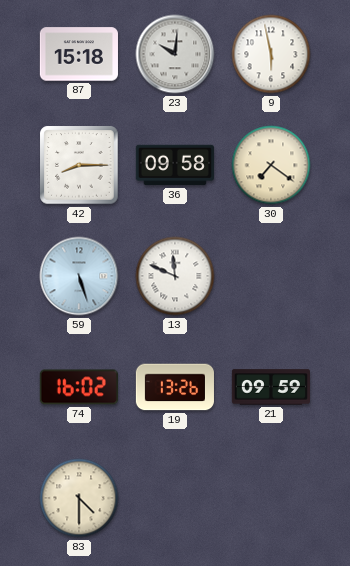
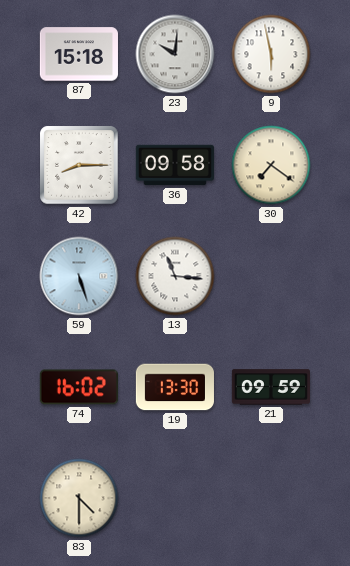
13: 11:49 -> 11:16
19: 13:26 -> 13:30
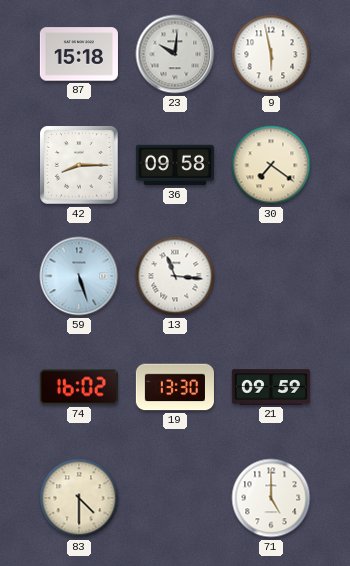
71: none -> 5:00
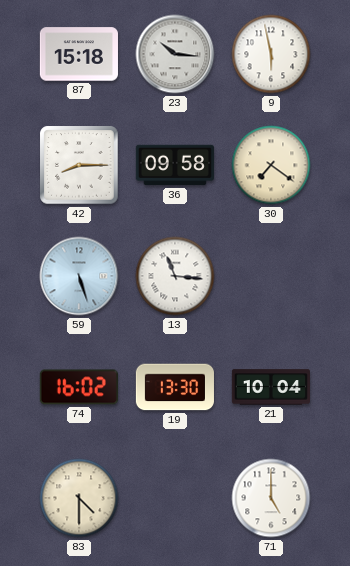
23: 10:01 -> 10:16
21: 09:59 -> 10:04
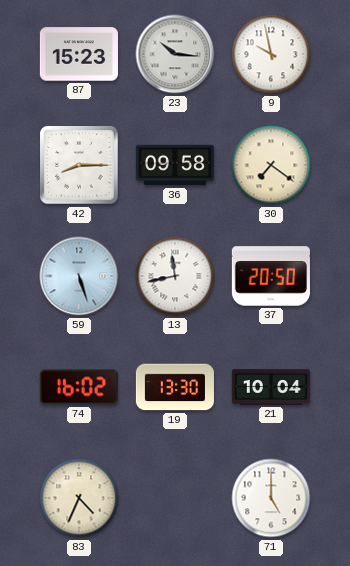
87: 15:18 -> 15:23
9: 5:58 -> 9:58
13: 11:16 -> 11:43
37: none -> 20:50
83: 4:30 -> 4:34
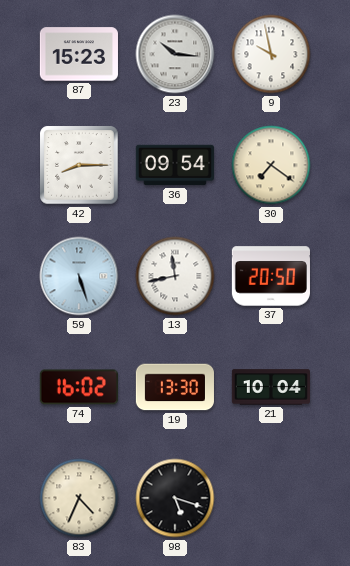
36: 09:58 -> 09:54
98: none -> 5:18
71: 5:00 -> none
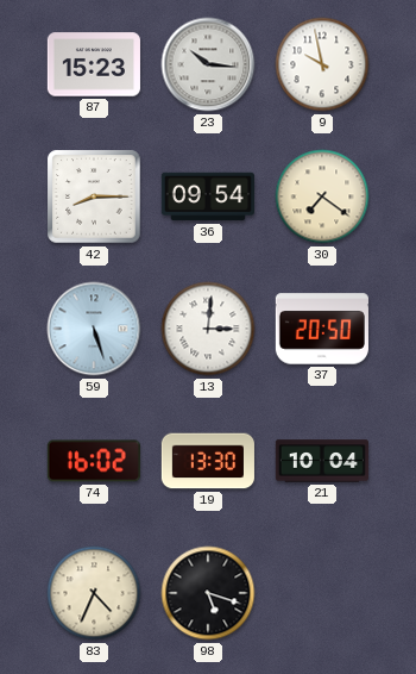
13: 11:43 -> 3:01
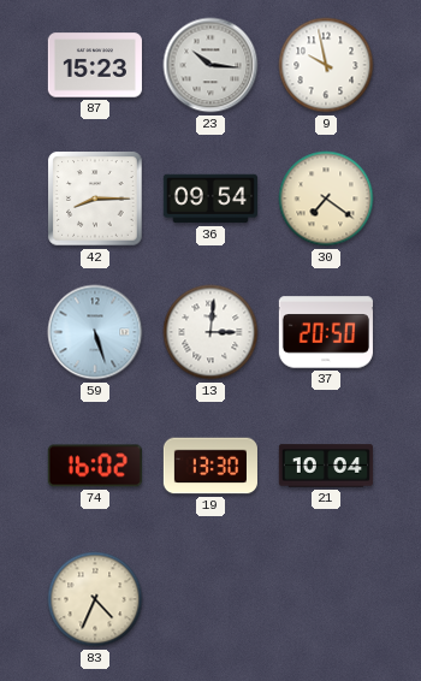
98: 5:18 -> none
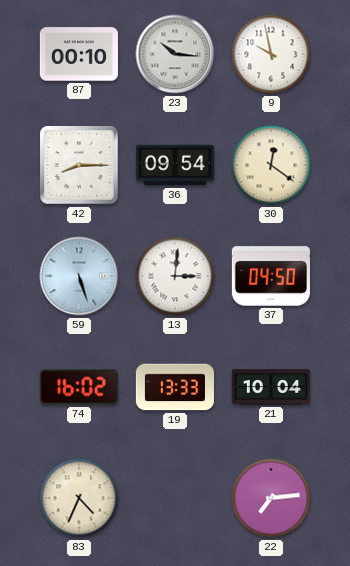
87: 15:23 -> 00:10
30: 7:21 -> 12:21
37: 20:50 -> 04:50
19: 13:30 -> 13:33
22: none -> 7:14
